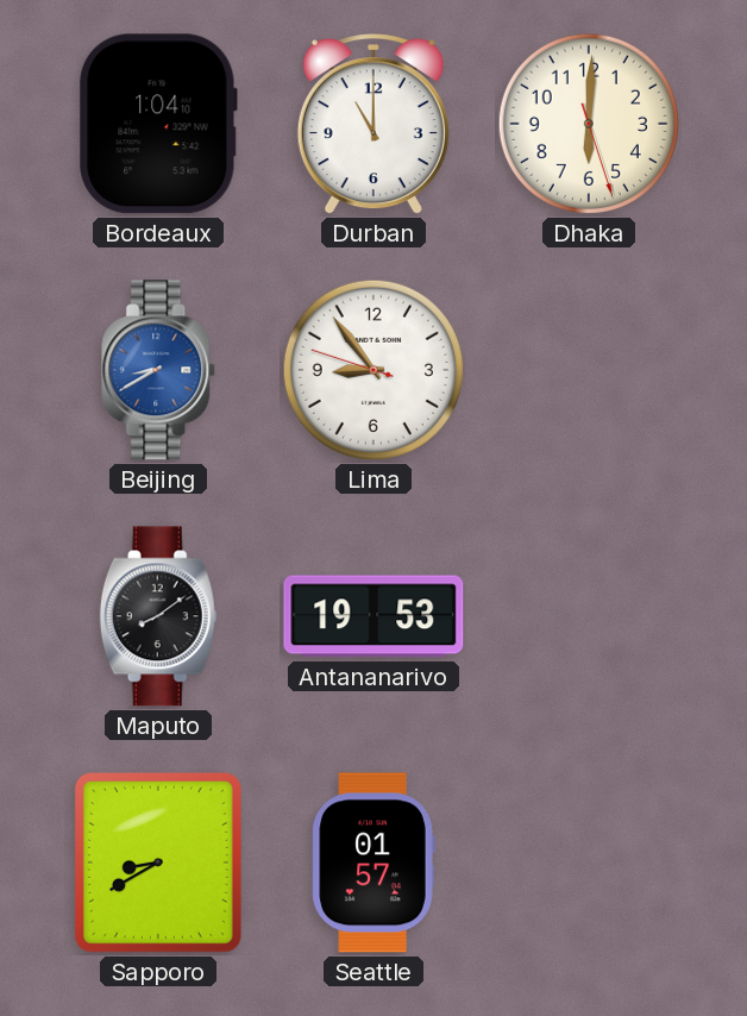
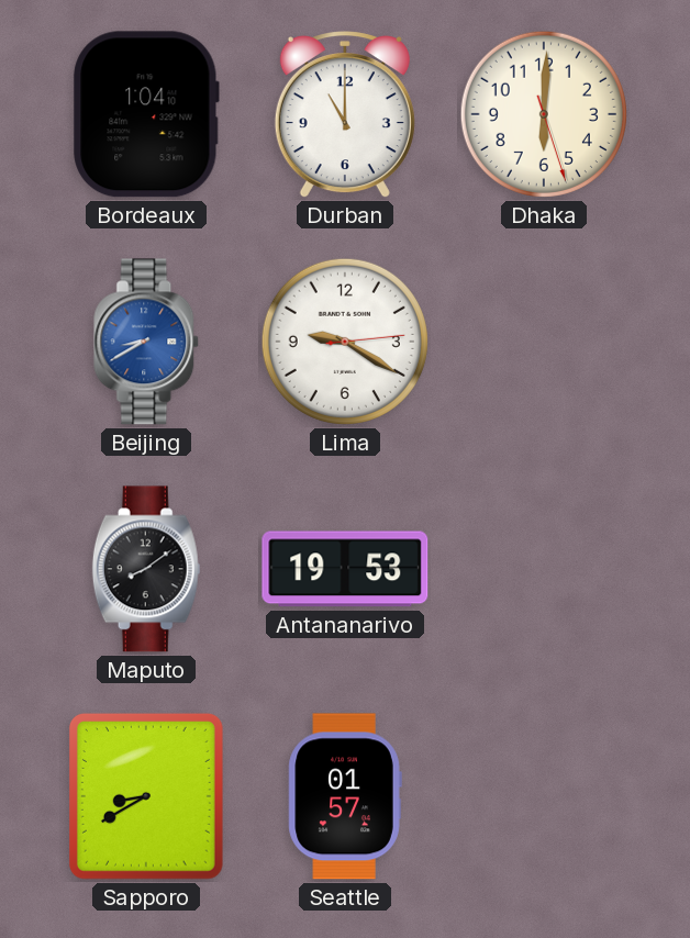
Lima: 8:53 -> 9:20
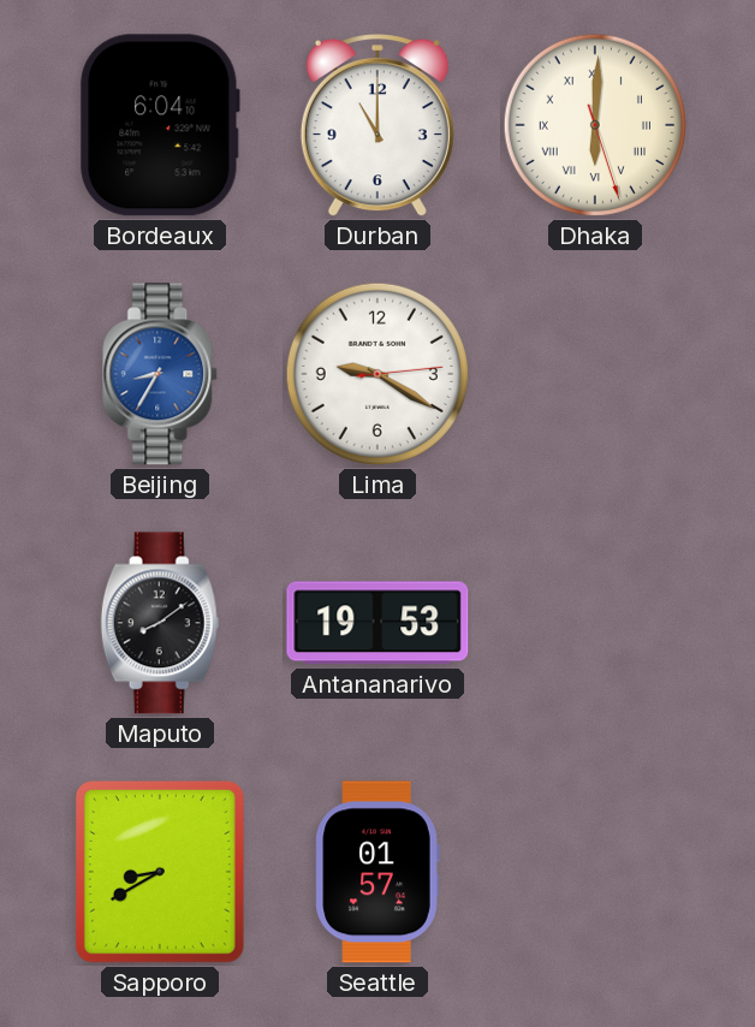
Bordeaux: 1:04 -> 6:04
Dhaka numerals: Arabic -> Roman
Beijing: 8:40 -> 8:35
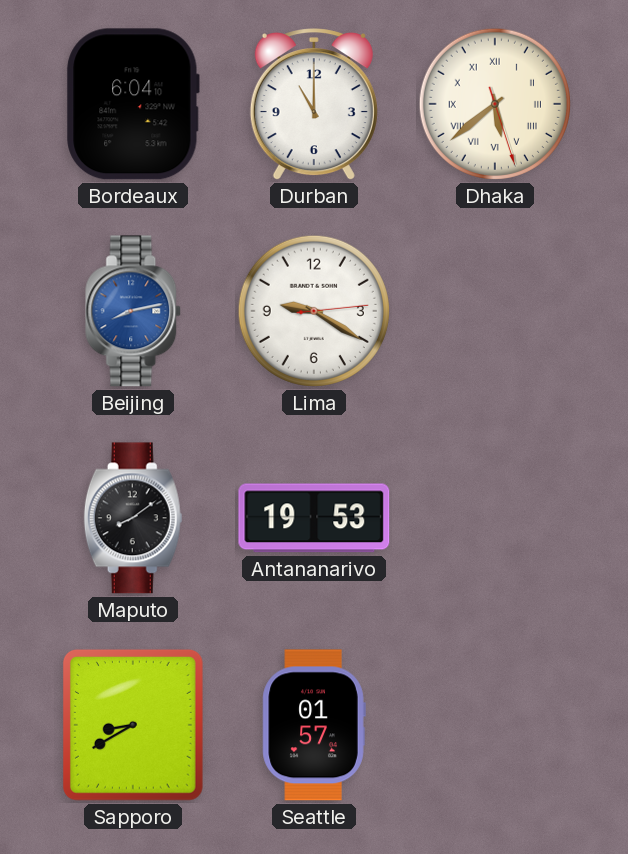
Dhaka: 6:00 -> 5:38
Beijing: 8:35 -> 8:13
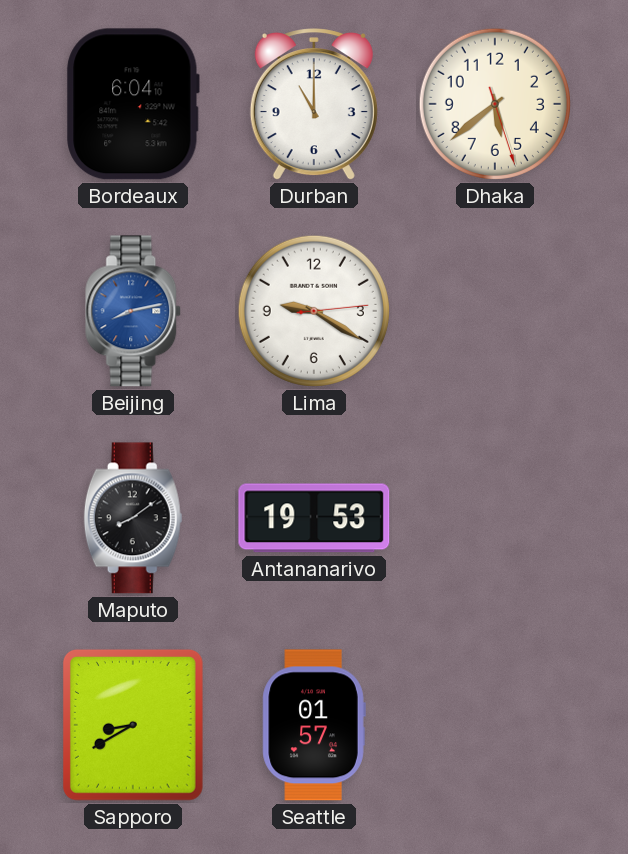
Dhaka numerals: Roman -> Arabic
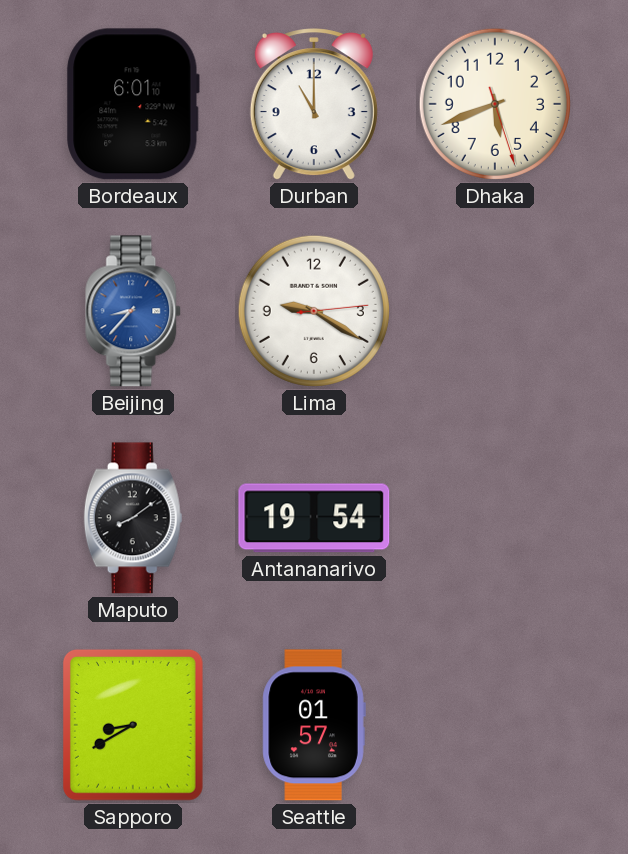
Bordeaux: 6:04 -> 6:01
Dhaka: 5:38 -> 5:41
Beijing: 8:13 -> 8:37
Antananarivo: 19:53 -> 19:54
